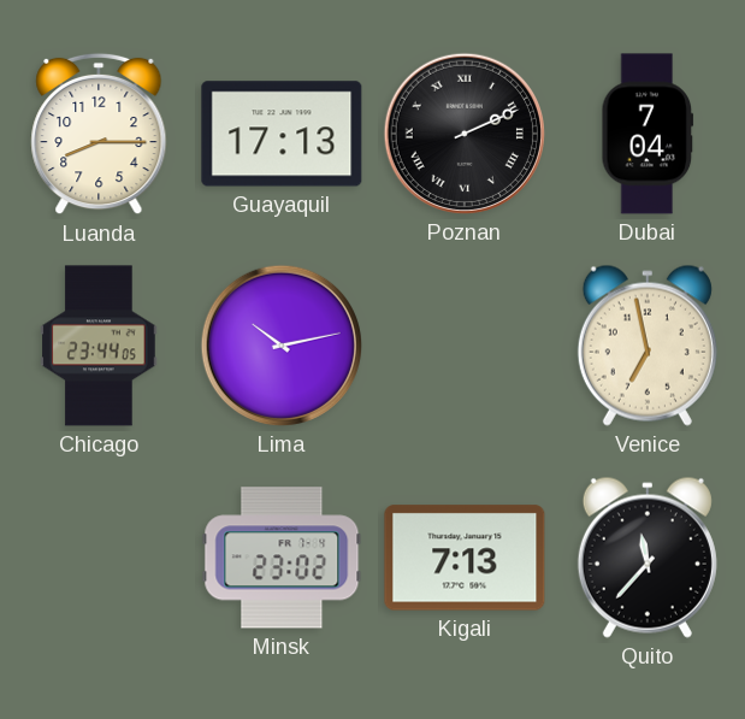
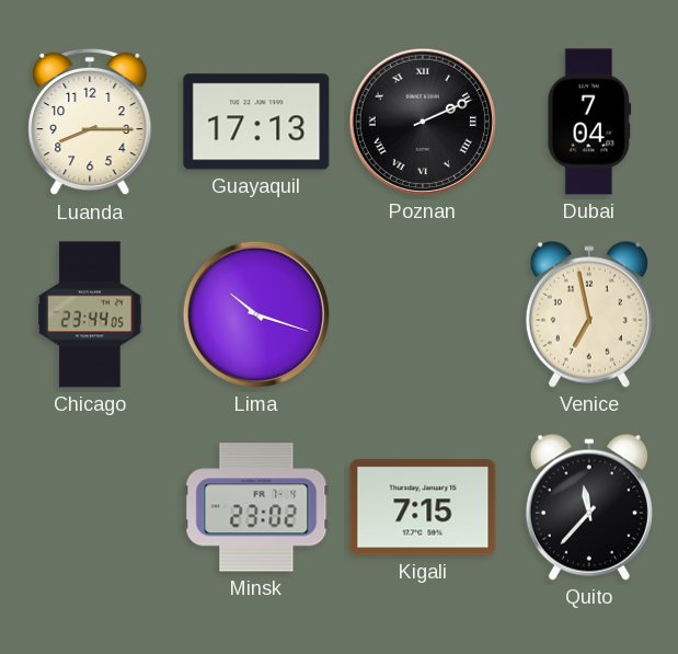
Lima: 10:13 -> 10:18
Kigali: 7:13 -> 7:15
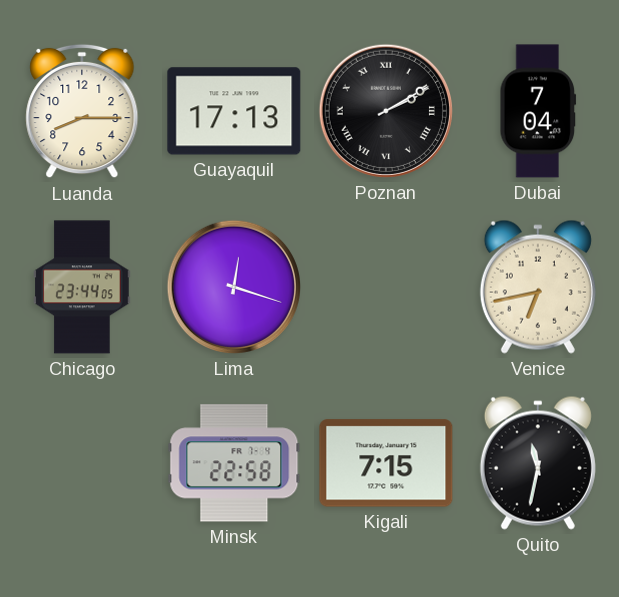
Poznan: 2:11 -> 2:10
Lima: 10:18 -> 12:18
Venice: 6:58 -> 6:43
Minsk: 23:02 -> 22:58
Quito: 11:37 -> 11:32
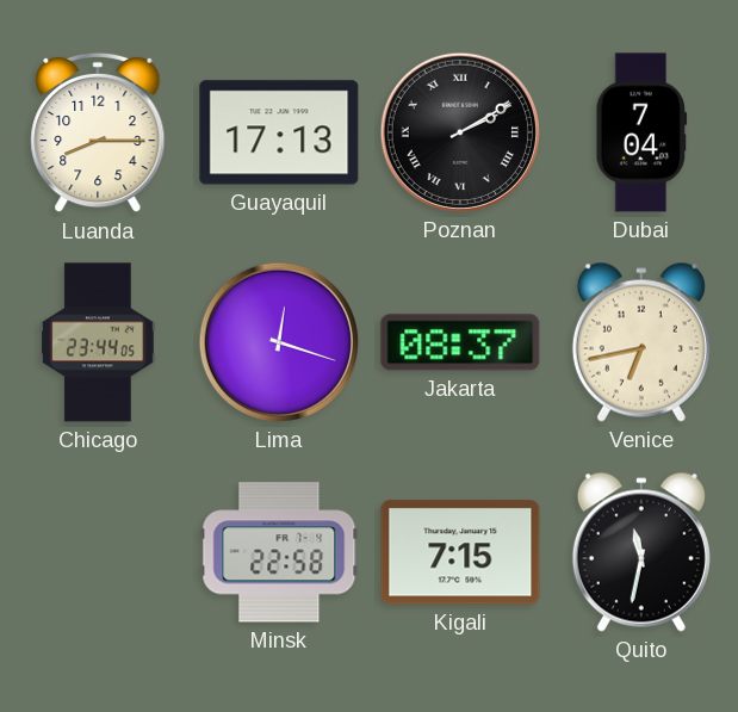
Jakarta: none -> 08:37
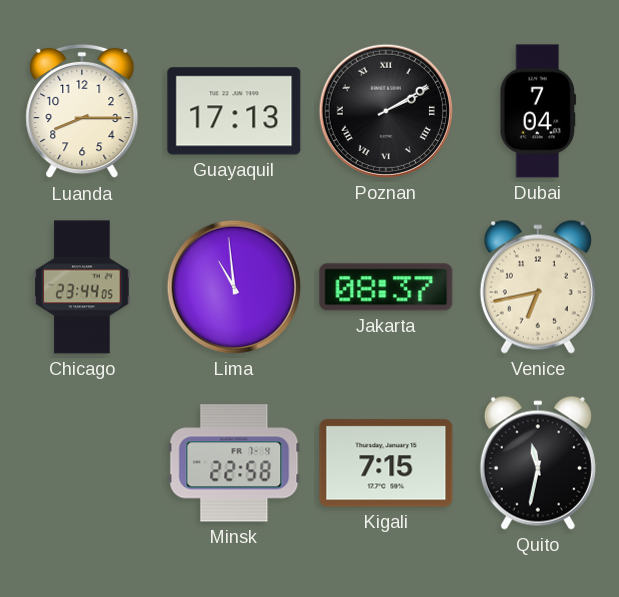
Lima: 12:18 -> 10:59
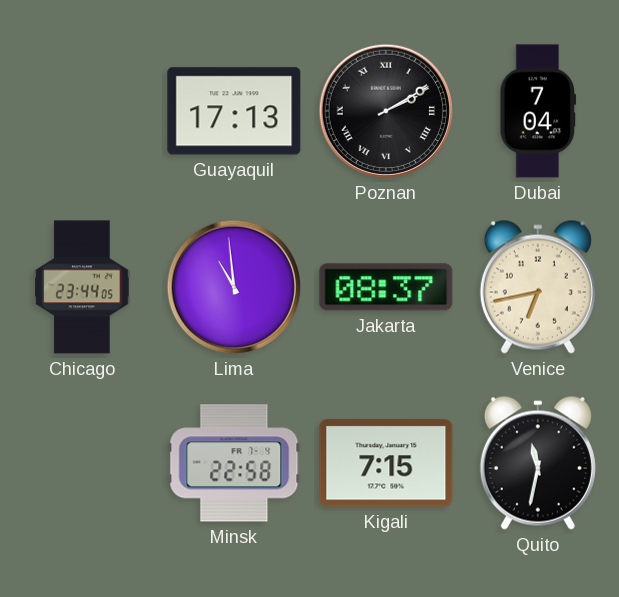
Luanda: 8:15 -> none
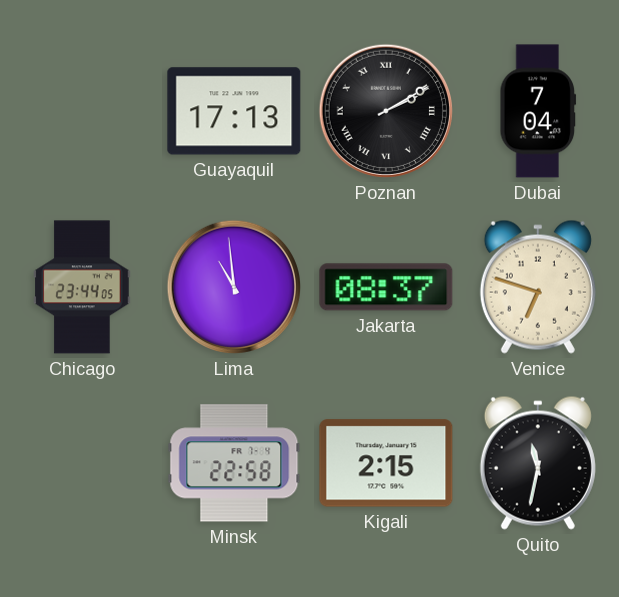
Venice: 6:43 -> 6:48
Kigali: 7:15 -> 2:15
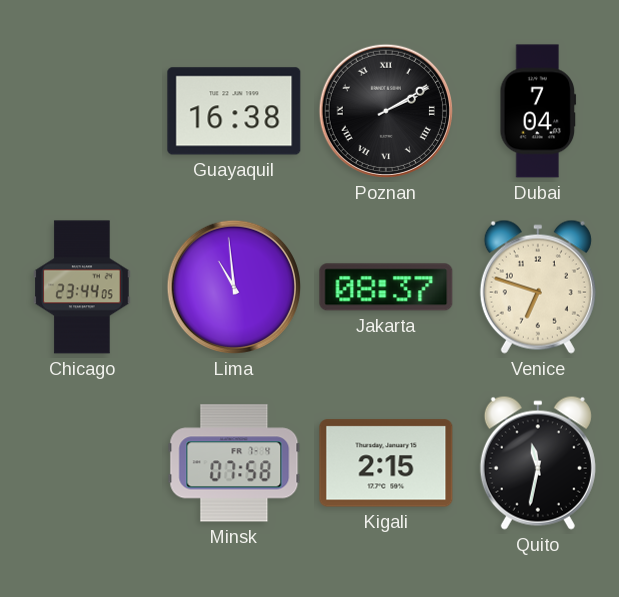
Guayaquil: 17:13 -> 16:38
Minsk: 22:58 -> 07:58
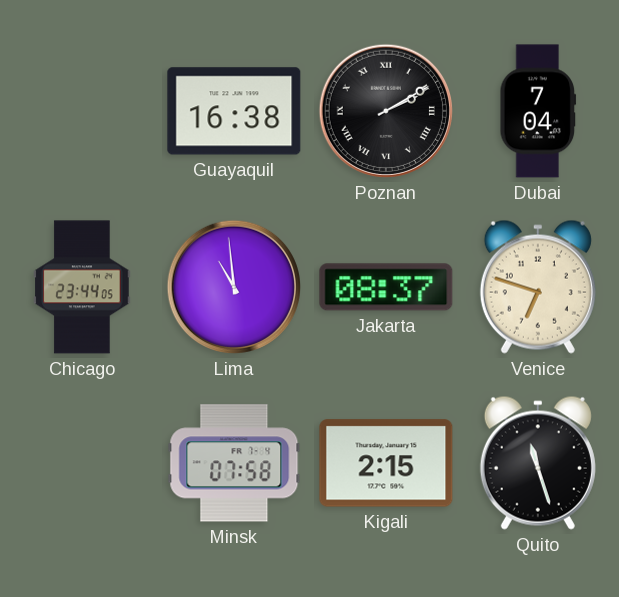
Quito: 11:32 -> 11:27
